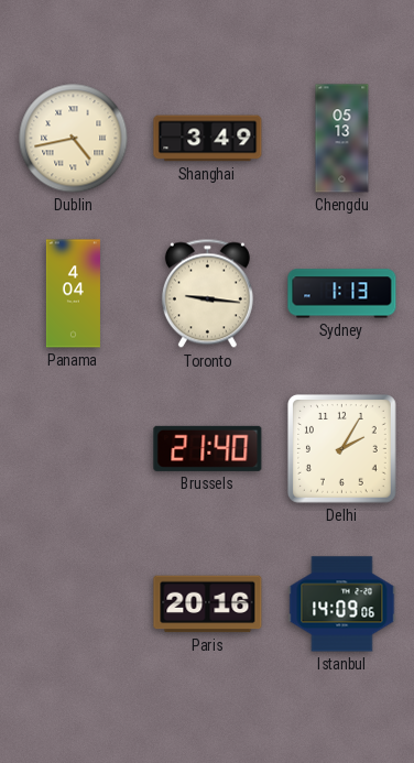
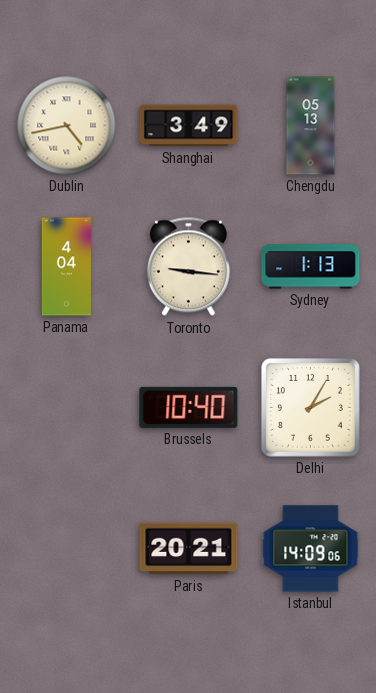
Brussels: 21:40 -> 10:40
Paris: 20:16 -> 20:21
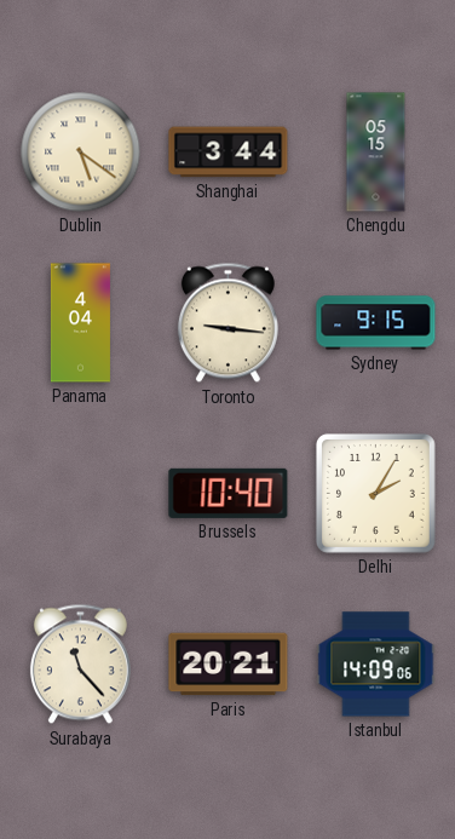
Dublin: 4:43 -> 5:21
Shanghai: 3:49 -> 3:44
Chengdu: 05:13 -> 05:15
Sydney: 1:13 -> 9:15
Surabaya: none -> 11:23
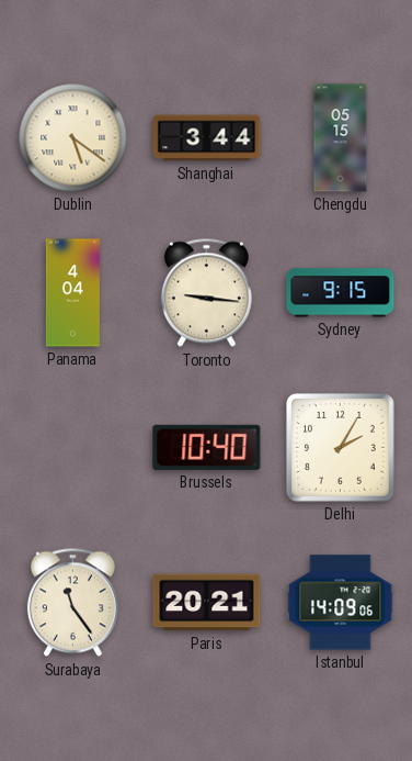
Surabaya: 11:23 -> 11:24
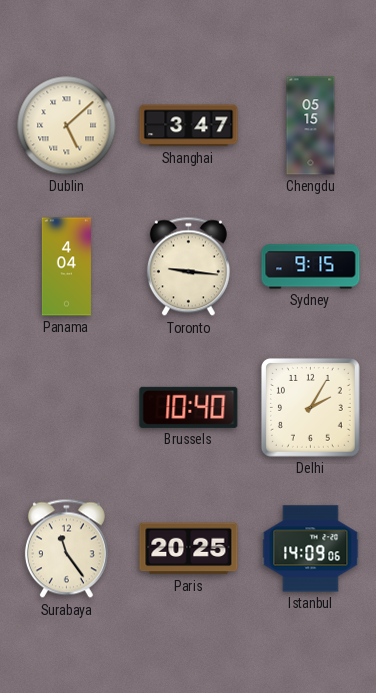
Dublin: 5:21 -> 5:08
Shanghai: 3:44 -> 3:47
Paris: 20:21 -> 20:25
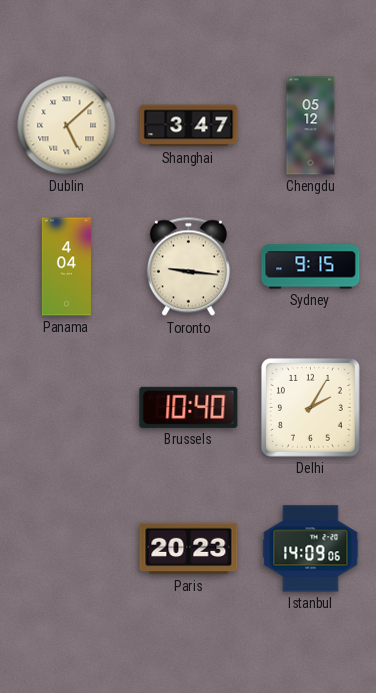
Chengdu: 05:15 -> 05:12
Surabaya: 11:24 -> none
Paris: 20:25 -> 20:23
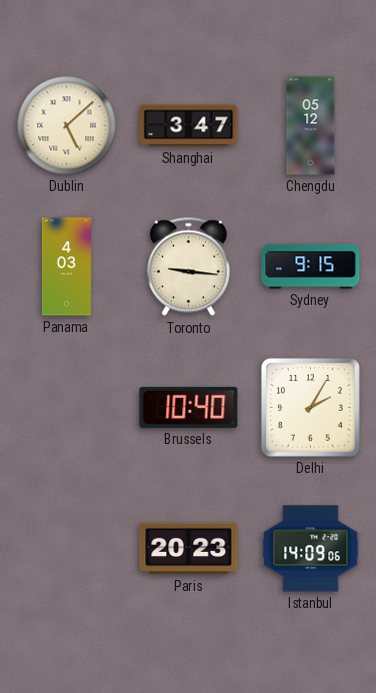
Panama: 4:04 -> 4:03
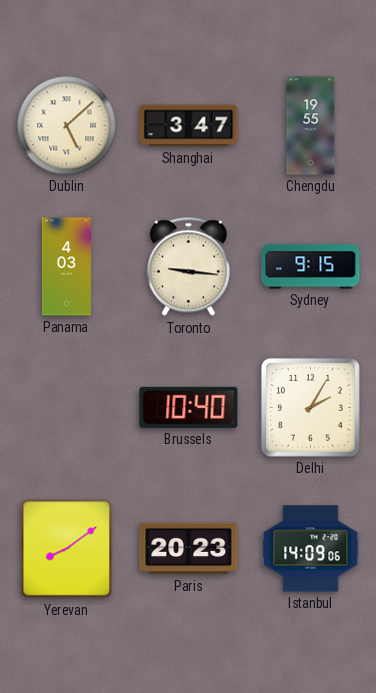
Chengdu: 05:12 -> 19:55
Yerevan: none -> 8:09
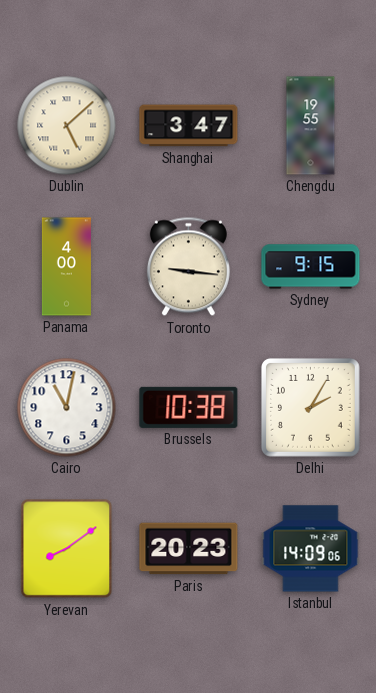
Panama: 4:03 -> 4:00
Cairo: none -> 11:02
Brussels: 10:40 -> 10:38
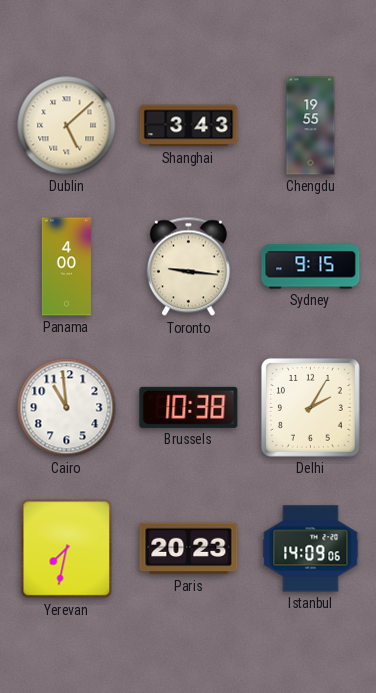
Shanghai: 3:47 -> 3:43
Cairo: 11:02 -> 10:59
Yerevan: 8:09 -> 7:32
